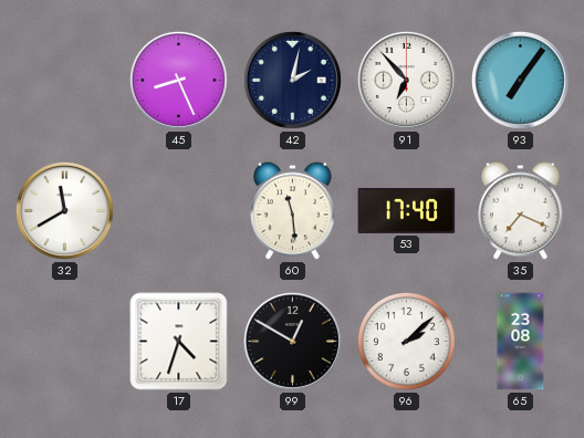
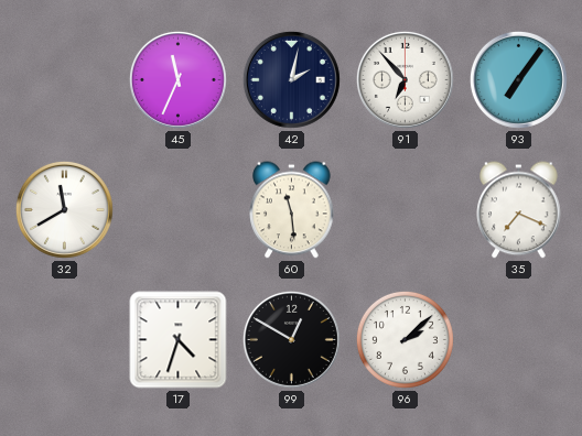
45: 8:26 -> 11:34
53: 17:40 -> none
65: 23:08 -> none
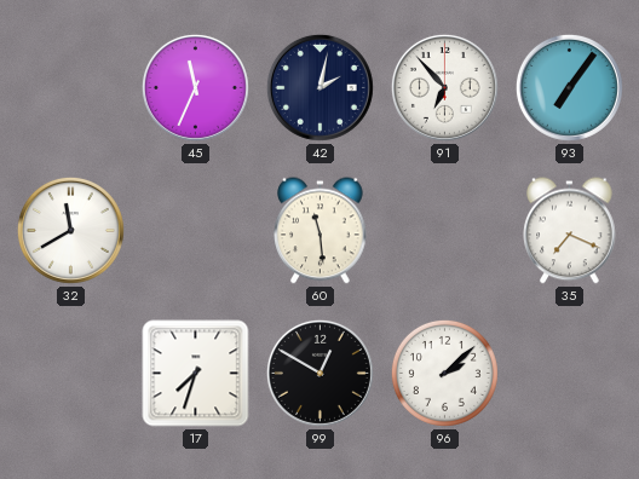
17: 4:33 -> 7:33
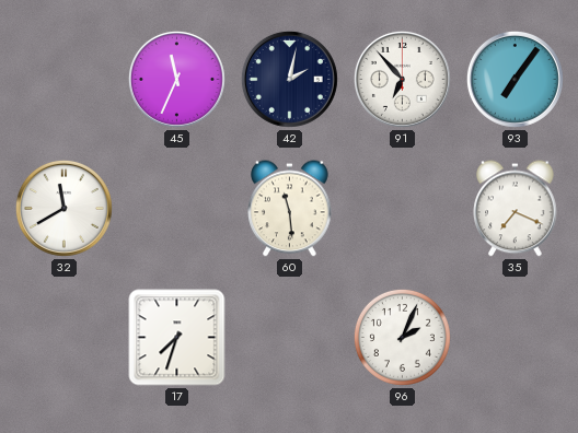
99: 12:50 -> none
96: 2:08 -> 2:04
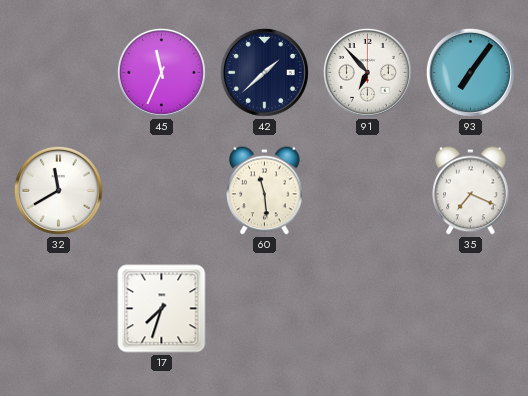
42: 2:02 -> 1:38
96: 2:04 -> none
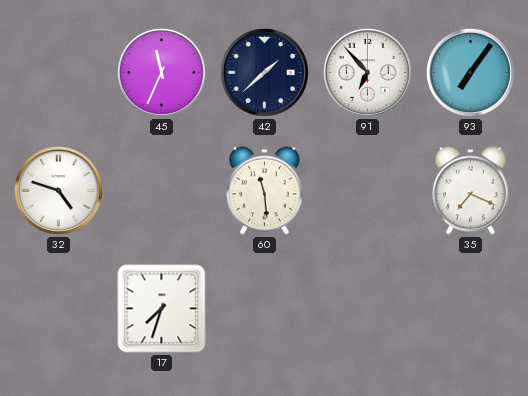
32: 11:40 -> 4:48
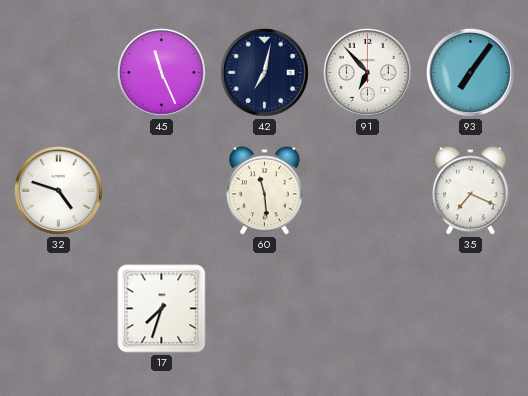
45: 11:34 -> 11:26
42: 1:38 -> 7:02
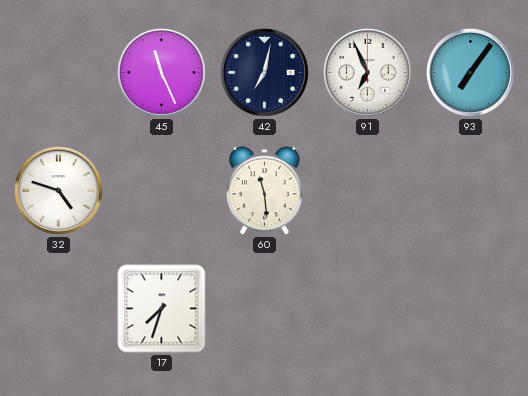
91: 6:53 -> 6:56
35: 7:19 -> none
